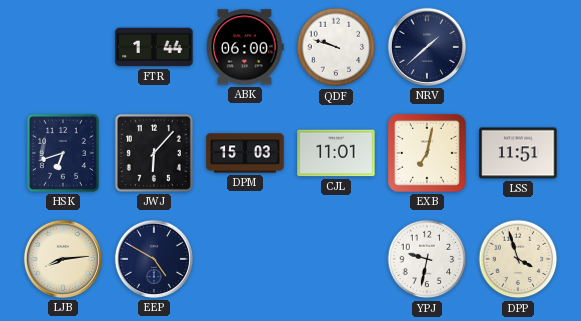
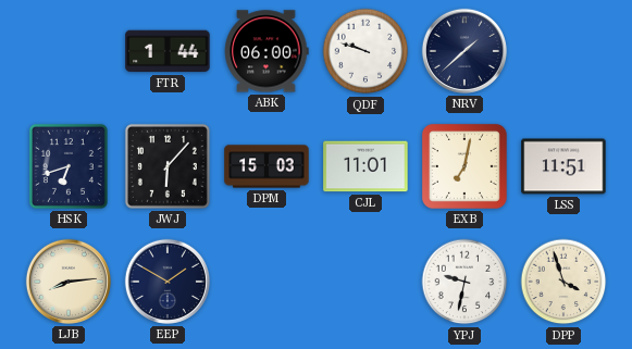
EEP: 4:50 -> 1:50
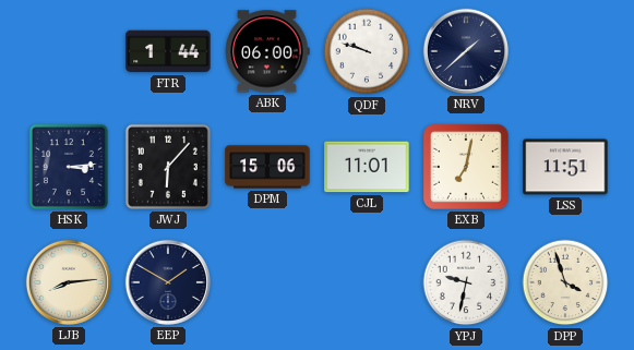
HSK: 6:42 -> 3:14
DPM: 15:03 -> 15:06
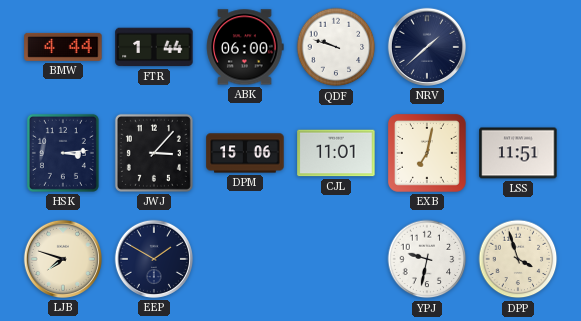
BMW: none -> 4:44
JWJ: 6:07 -> 3:07
LJB: 8:14 -> 7:48
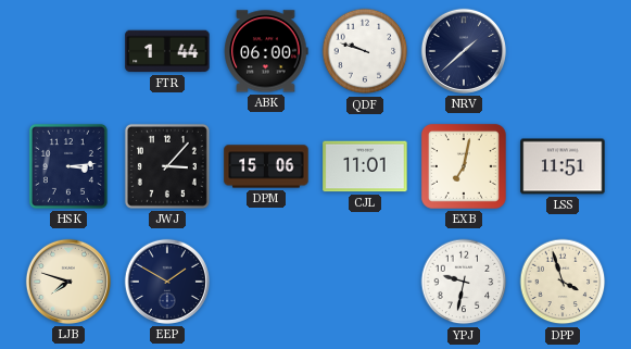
BMW: 4:44 -> none
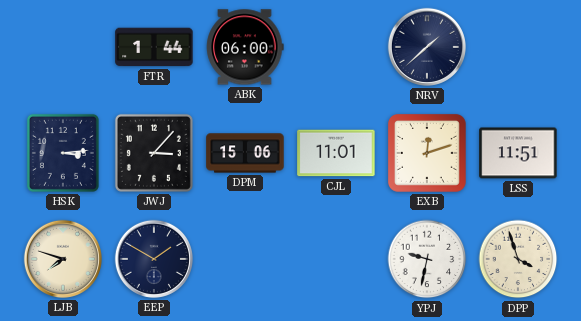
QDF: 9:48 -> none
EXB: 7:02 -> 12:12
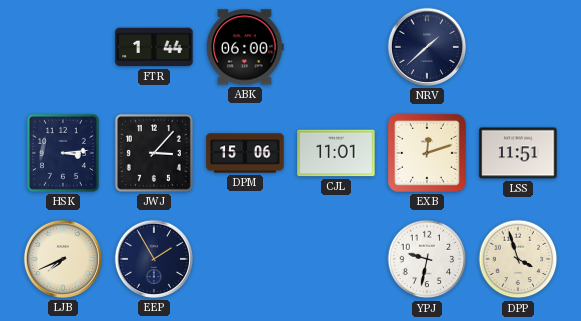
LJB: 7:48 -> 7:41
EEP: 1:50 -> 1:55
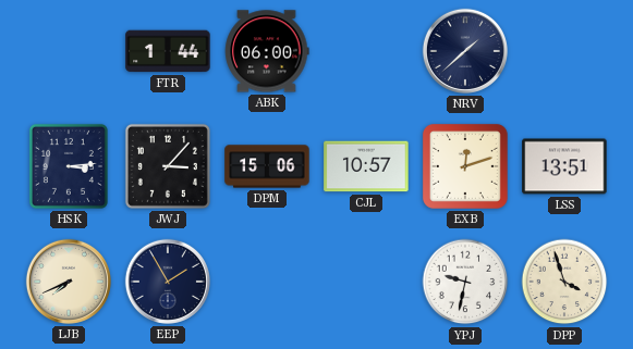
CJL: 11:01 -> 10:57
LSS: 11:51 -> 13:51
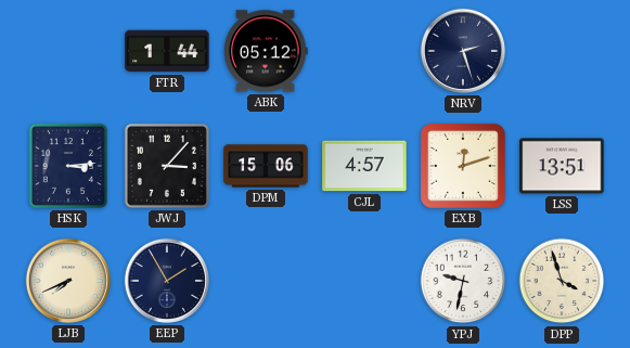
ABK: 06:00 -> 05:12
NRV: 1:38 -> 2:27
CJL: 10:57 -> 4:57
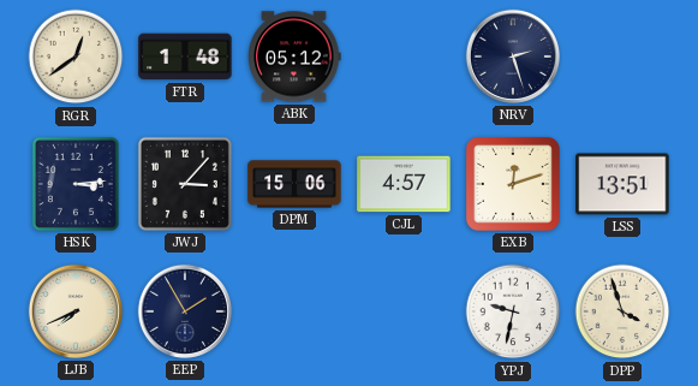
RGR: none -> 12:39
FTR: 1:44 -> 1:48
